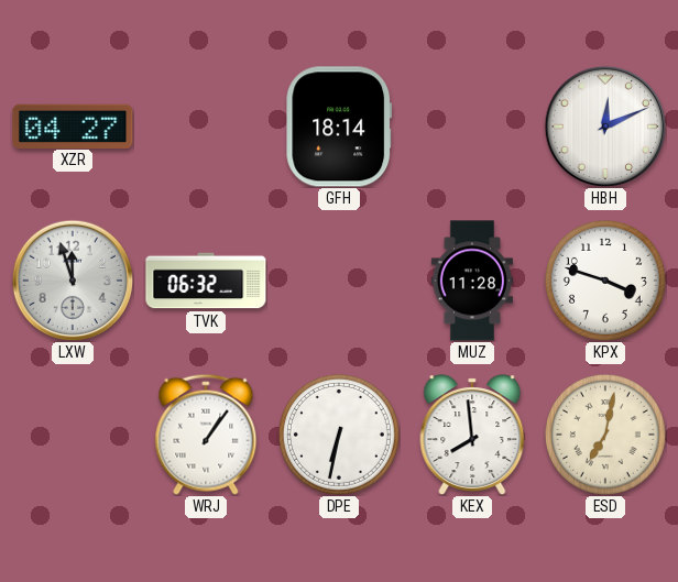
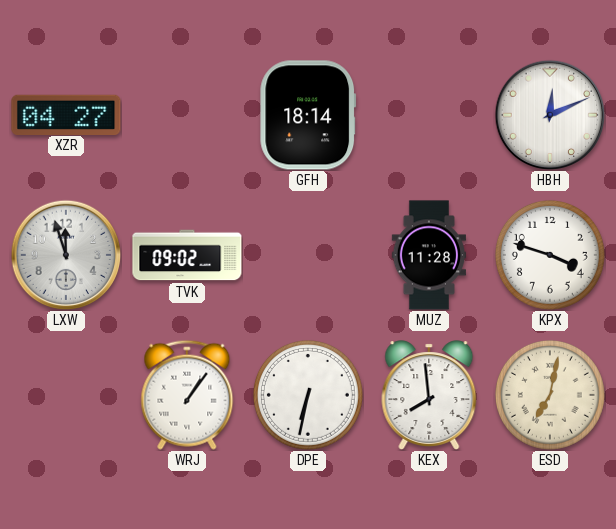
TVK: 06:32 -> 09:02
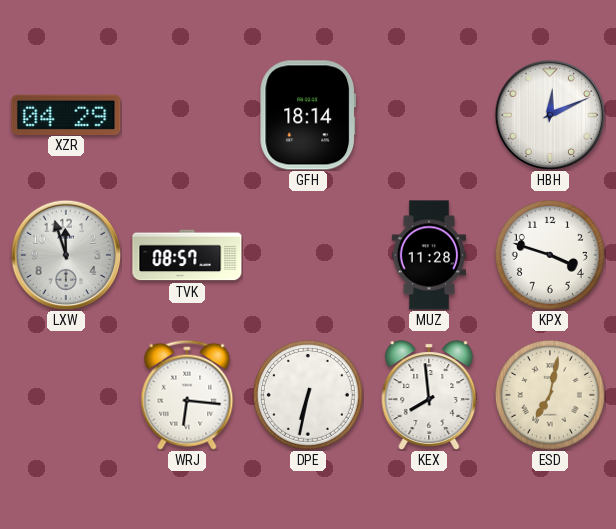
XZR: 04:27 -> 04:29
TVK: 09:02 -> 08:57
WRJ: 1:06 -> 6:16
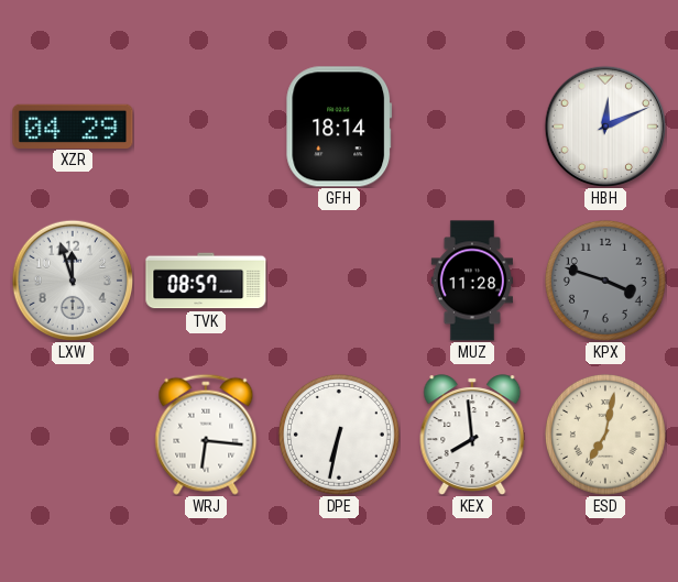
KPX dial: white -> grey
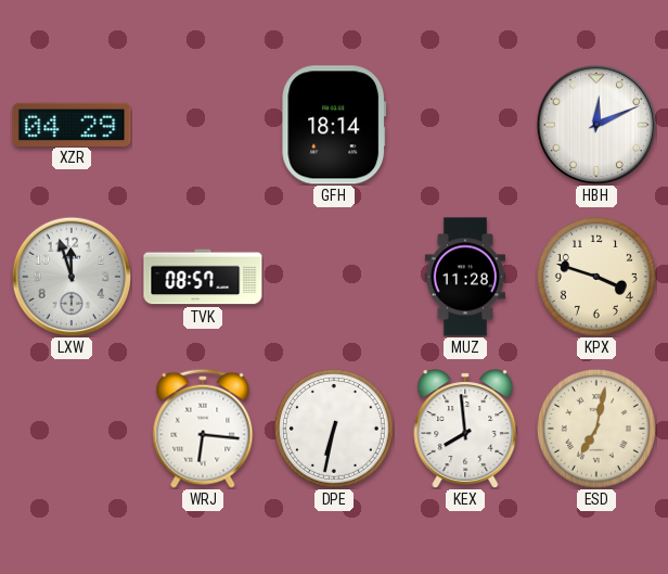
KPX dial: grey -> cream
